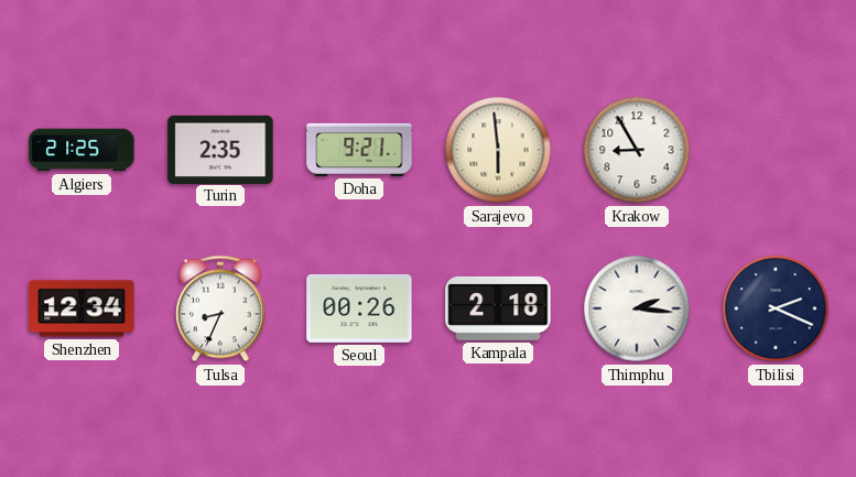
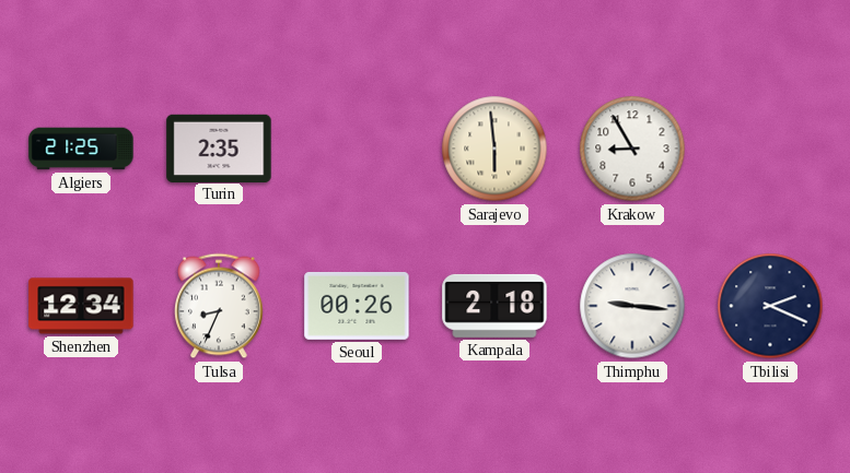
Doha: 9:21 -> none
Thimphu: 2:16 -> 9:16
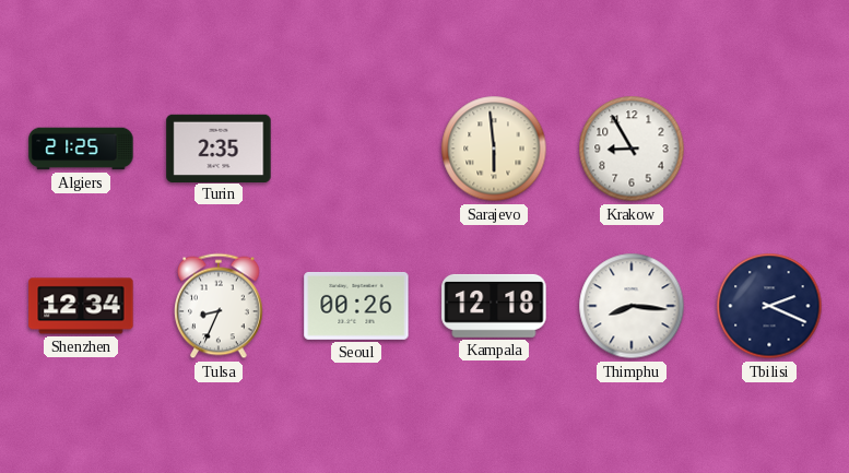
Kampala: 2:18 -> 12:18
Thimphu: 9:16 -> 8:16
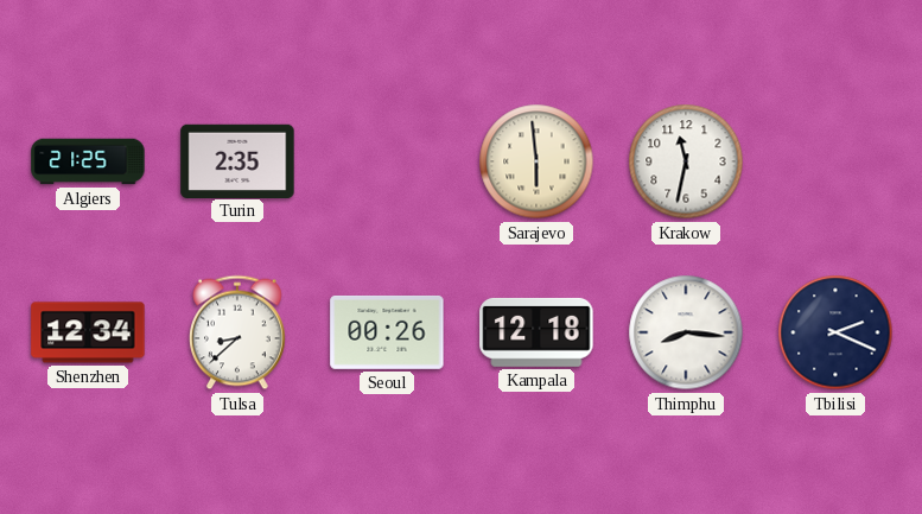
Krakow: 8:55 -> 11:32
Tulsa: 8:34 -> 8:38
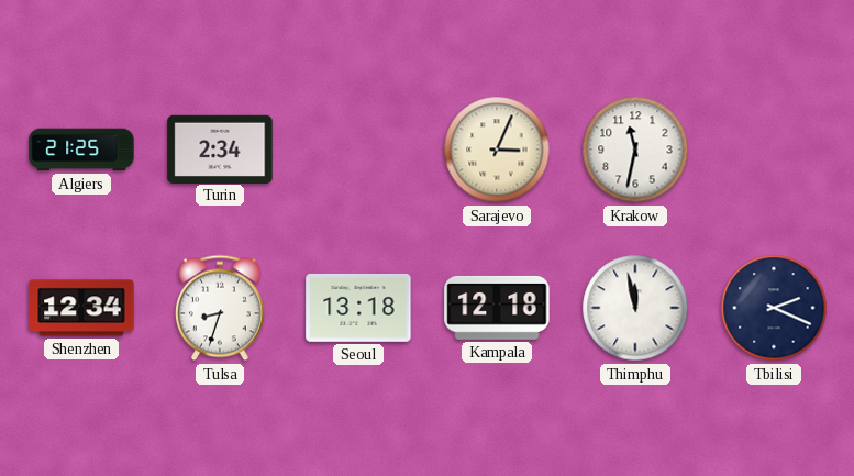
Turin: 2:35 -> 2:34
Sarajevo: 5:59 -> 3:04
Tulsa: 8:38 -> 8:33
Seoul: 00:26 -> 13:18
Thimphu: 8:16 -> 11:58
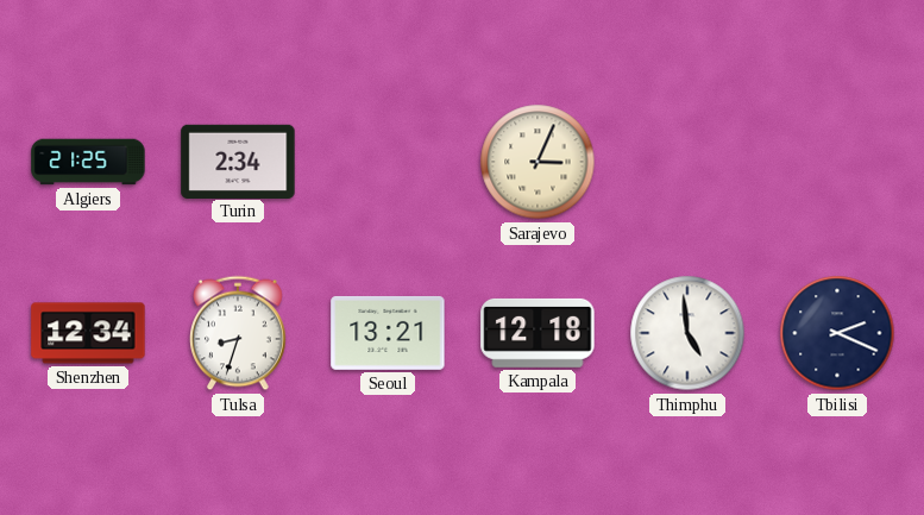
Krakow: 11:32 -> none
Seoul: 13:18 -> 13:21
Thimphu: 11:58 -> 4:59
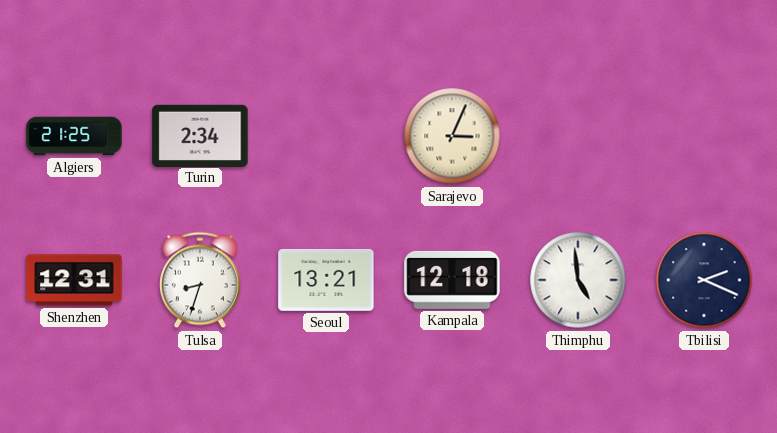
Shenzhen: 12:34 -> 12:31
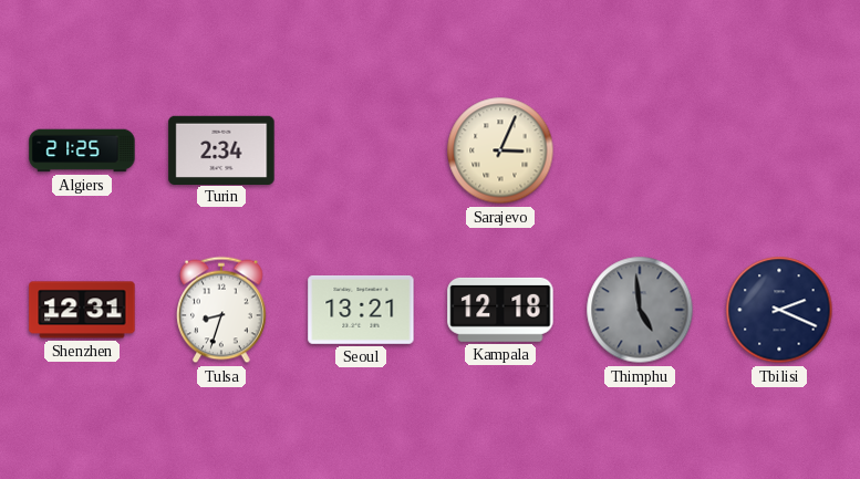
Thimphu dial: white -> grey
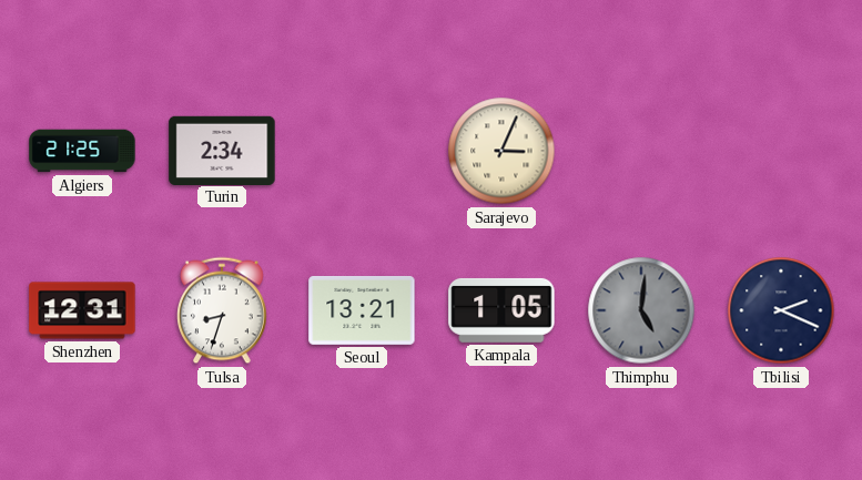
Kampala: 12:18 -> 1:05
Thimphu: 4:59 -> 5:01
